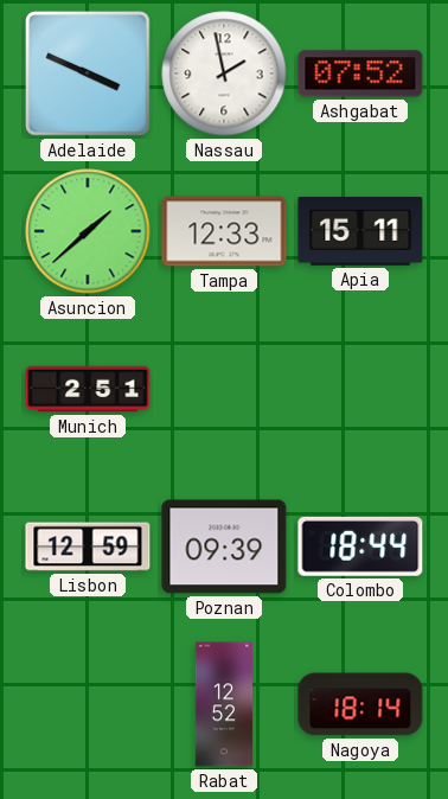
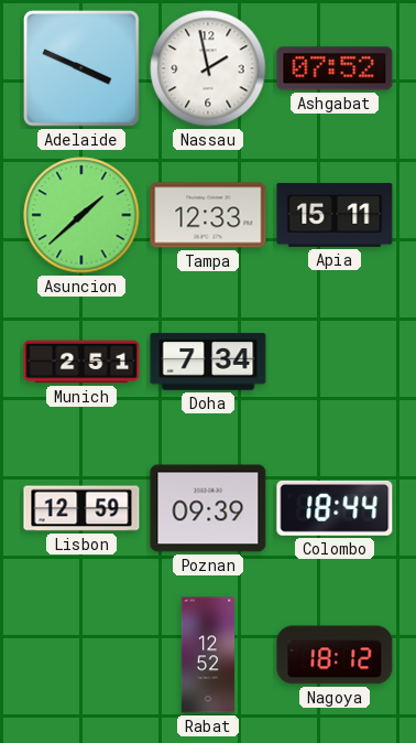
Doha: none -> 7:34
Nagoya: 18:14 -> 18:12
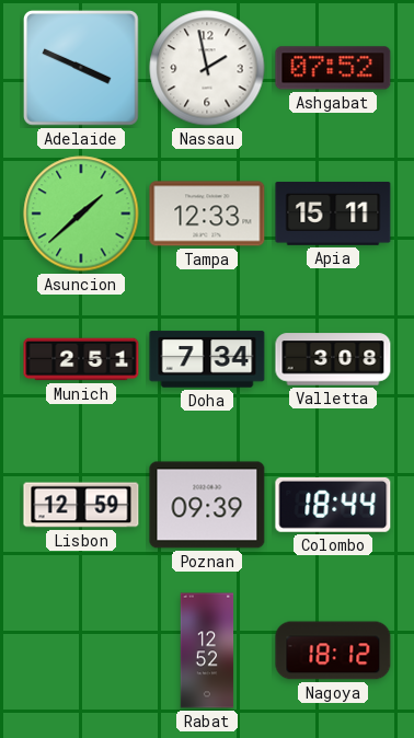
Valletta: none -> 3:08
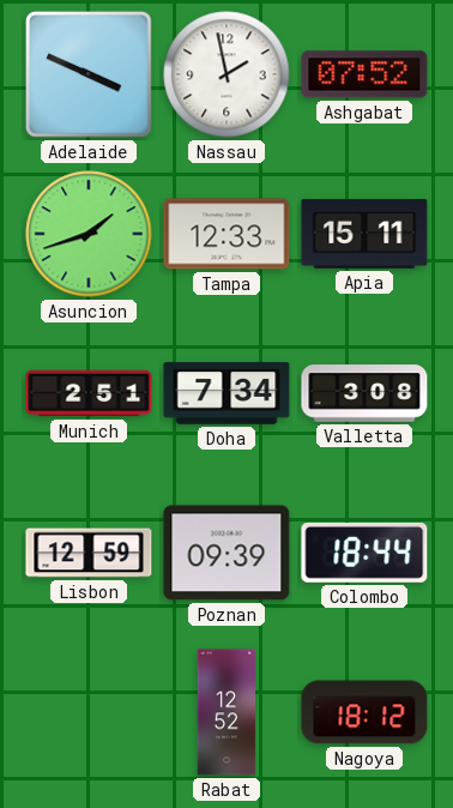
Asuncion: 1:38 -> 1:42
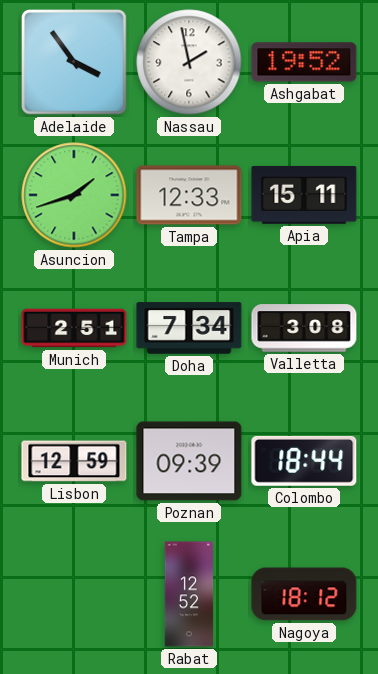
Adelaide: 3:49 -> 3:54
Ashgabat: 07:52 -> 19:52
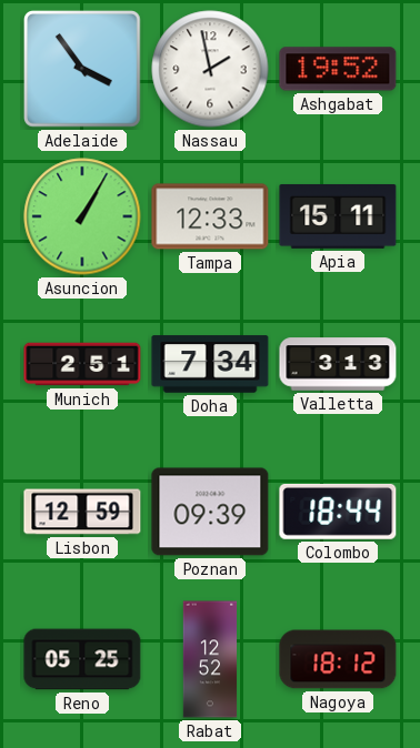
Asuncion: 1:42 -> 1:05
Valletta: 3:08 -> 3:13
Reno: none -> 05:25
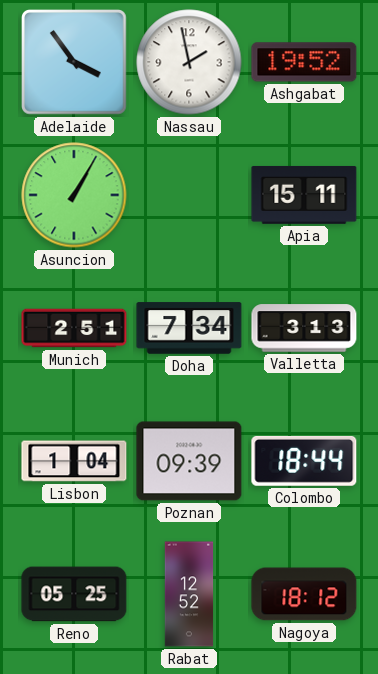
Tampa: 12:33 -> none
Lisbon: 12:59 -> 1:04
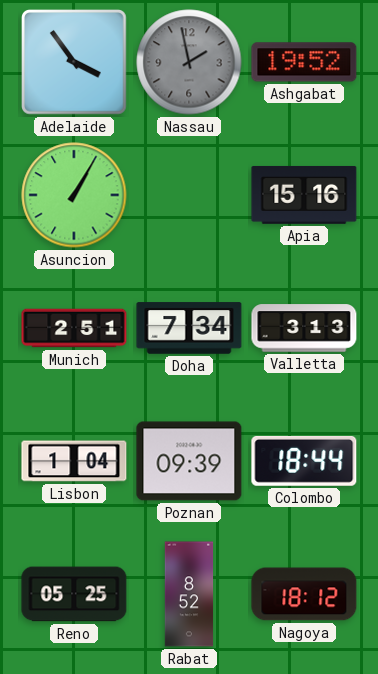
Nassau dial: white -> grey
Apia: 15:11 -> 15:16
Rabat: 12:52 -> 8:52
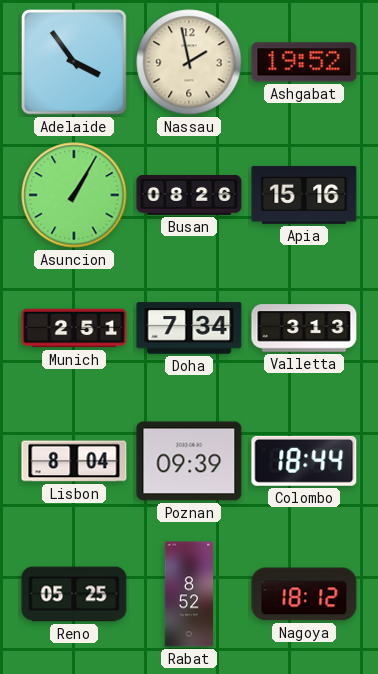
Nassau dial: grey -> cream
Busan: none -> 08:26
Lisbon: 1:04 -> 8:04
